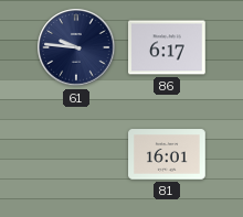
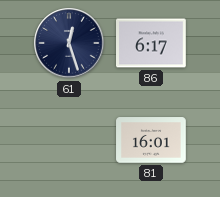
61: 9:46 -> 12:27
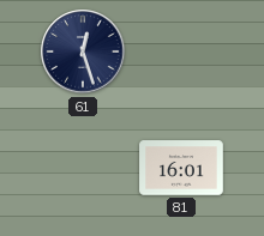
86: 6:17 -> none
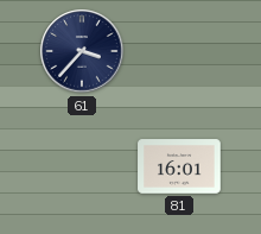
61: 12:27 -> 3:37
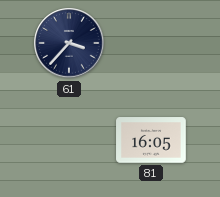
81: 16:01 -> 16:05
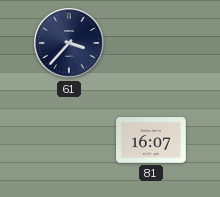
81: 16:05 -> 16:07
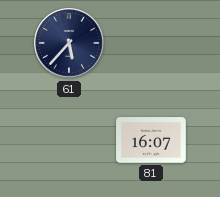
61: 3:37 -> 5:37
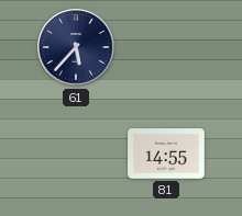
81: 16:07 -> 14:55
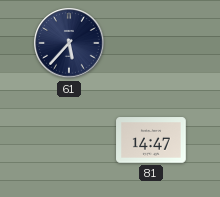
81: 14:55 -> 14:47
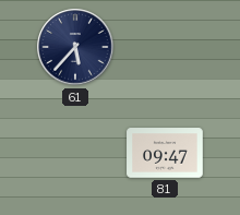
81: 14:47 -> 09:47
